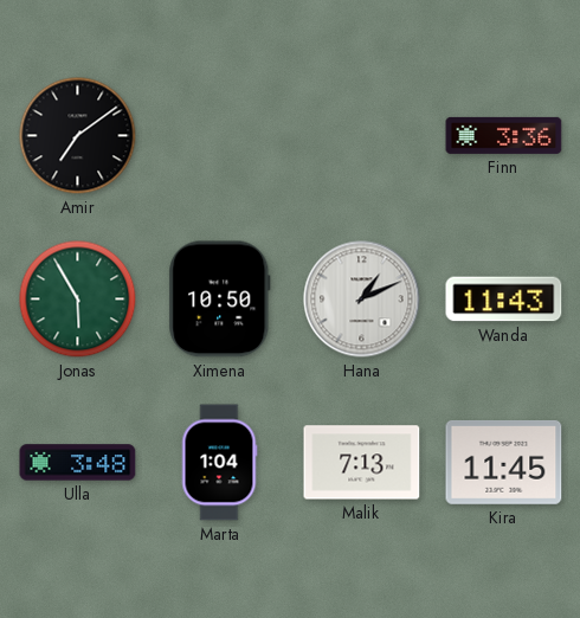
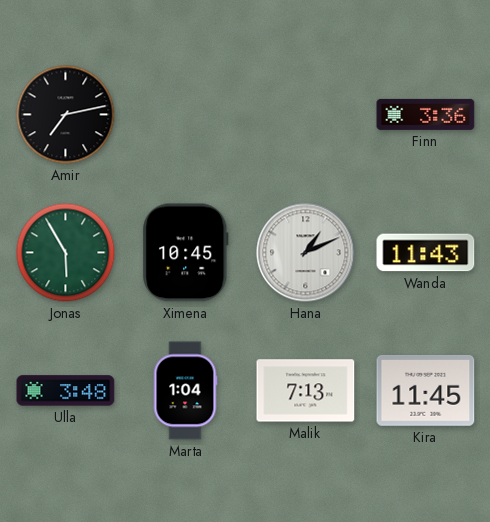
Amir: 7:09 -> 7:13
Ximena: 10:50 -> 10:45
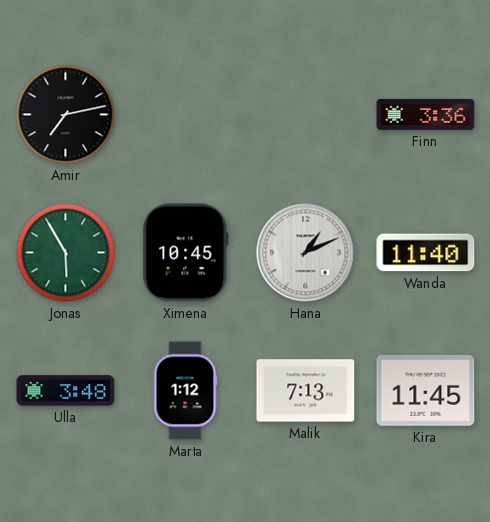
Wanda: 11:43 -> 11:40
Marta: 1:04 -> 1:12
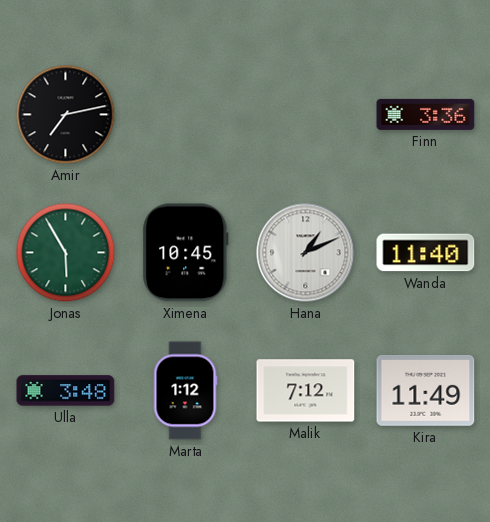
Malik: 7:13 -> 7:12
Kira: 11:45 -> 11:49
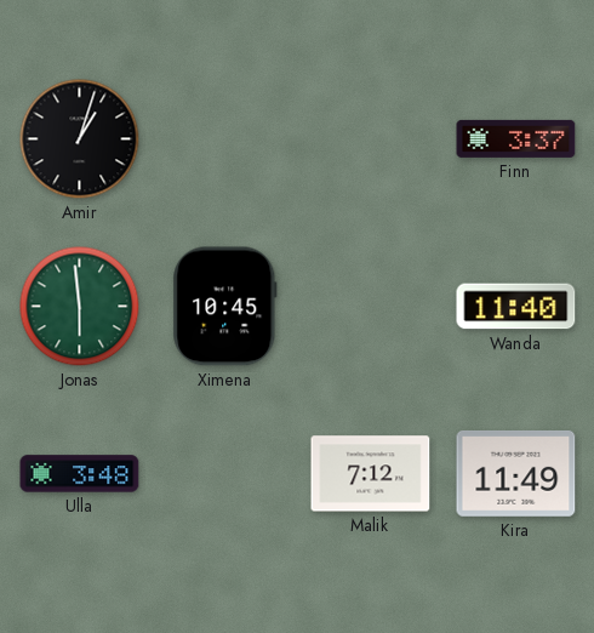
Amir: 7:13 -> 1:03
Finn: 3:36 -> 3:37
Jonas: 5:55 -> 5:59
Hana: 1:11 -> none
Marta: 1:12 -> none
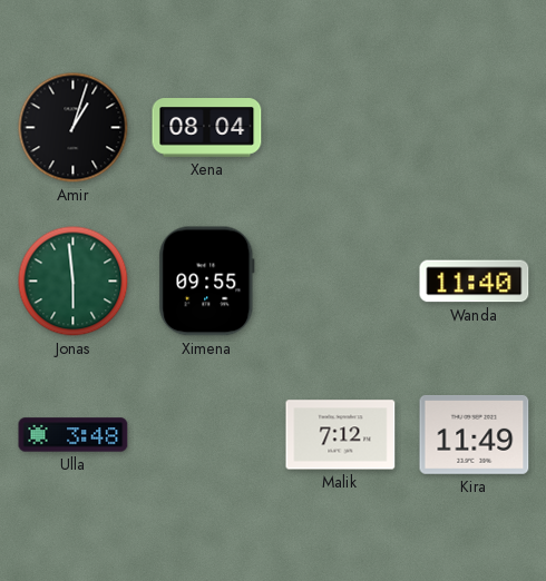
Xena: none -> 08:04
Finn: 3:37 -> none
Ximena: 10:45 -> 09:55
